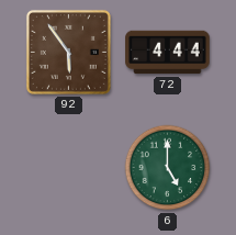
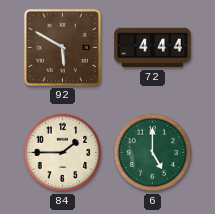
92: 5:54 -> 5:50
84: none -> 1:45
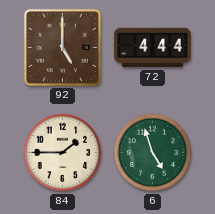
92: 5:50 -> 5:00
6: 5:00 -> 4:57
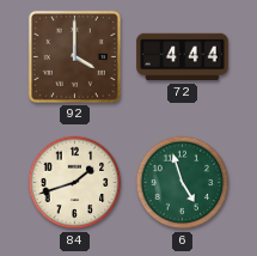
92: 5:00 -> 4:00
84: 1:45 -> 1:42
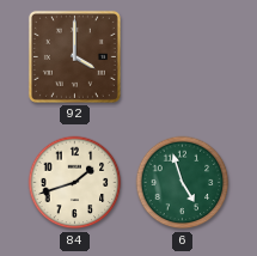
72: 4:44 -> none
